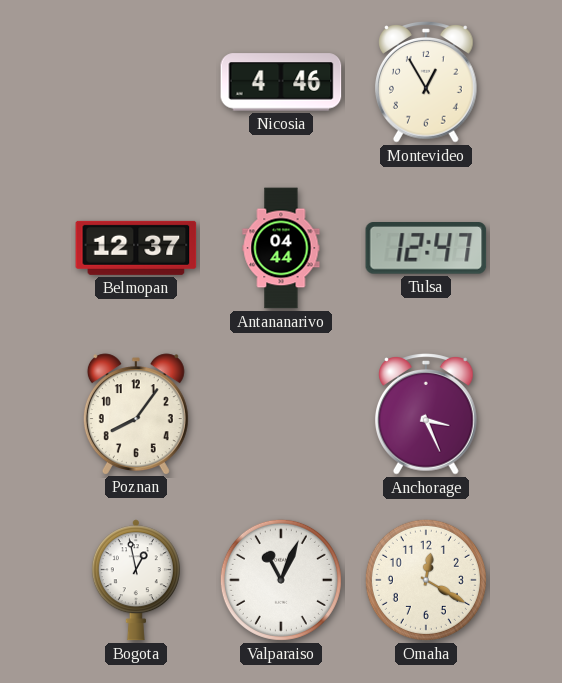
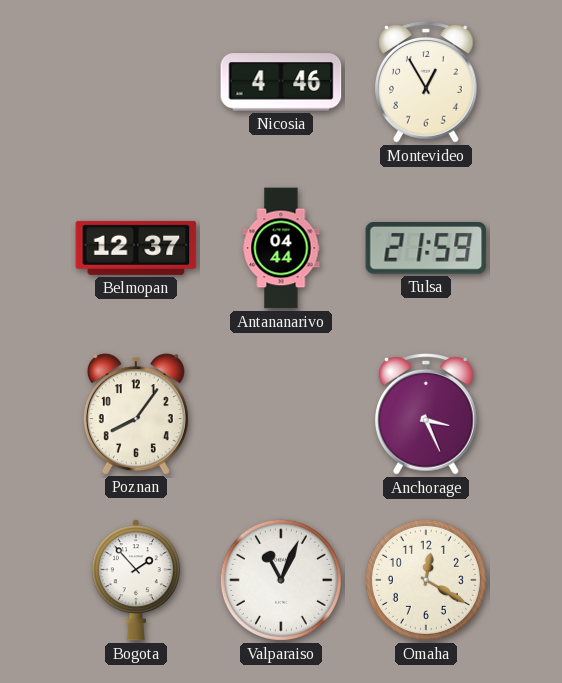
Tulsa: 12:47 -> 21:59
Bogota: 12:58 -> 1:53
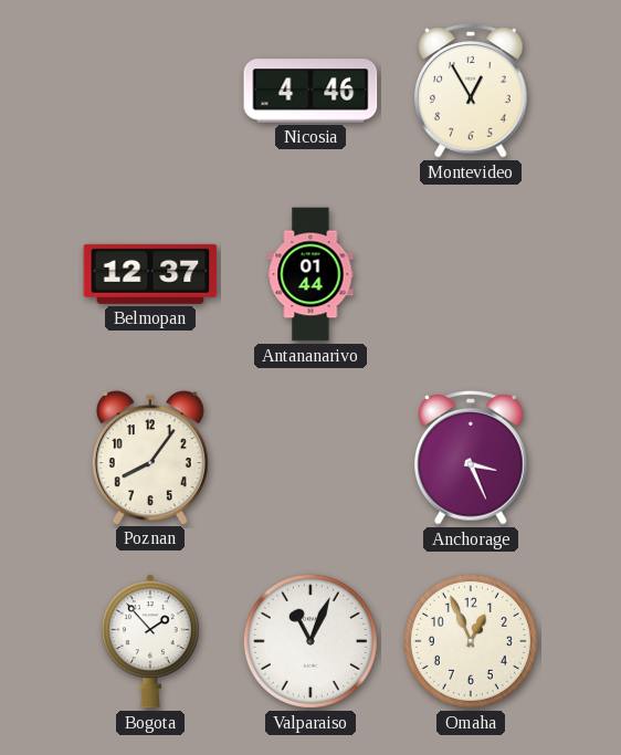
Antananarivo: 04:44 -> 01:44
Tulsa: 21:59 -> none
Omaha: 12:20 -> 12:56
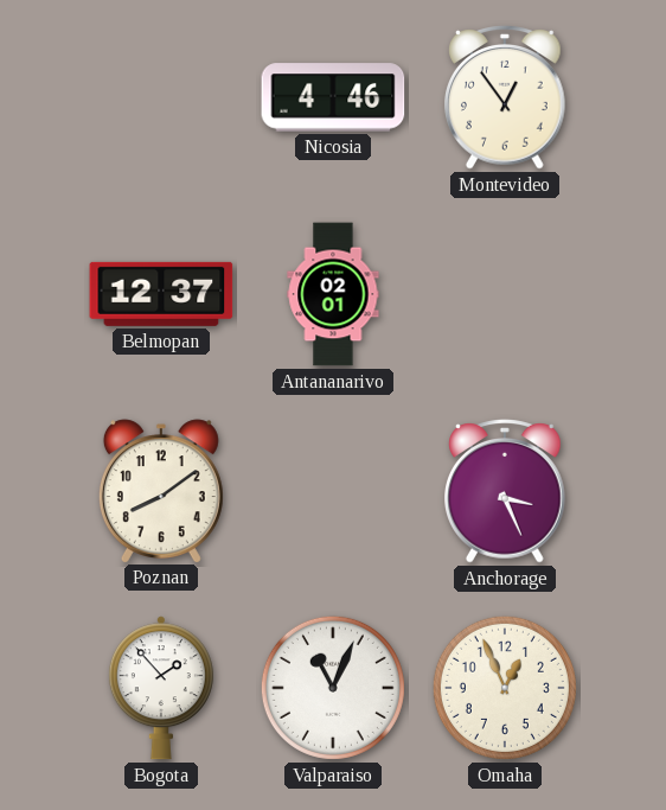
Montevideo: 12:55 -> 12:54
Antananarivo: 01:44 -> 02:01
Poznan: 8:06 -> 8:09
